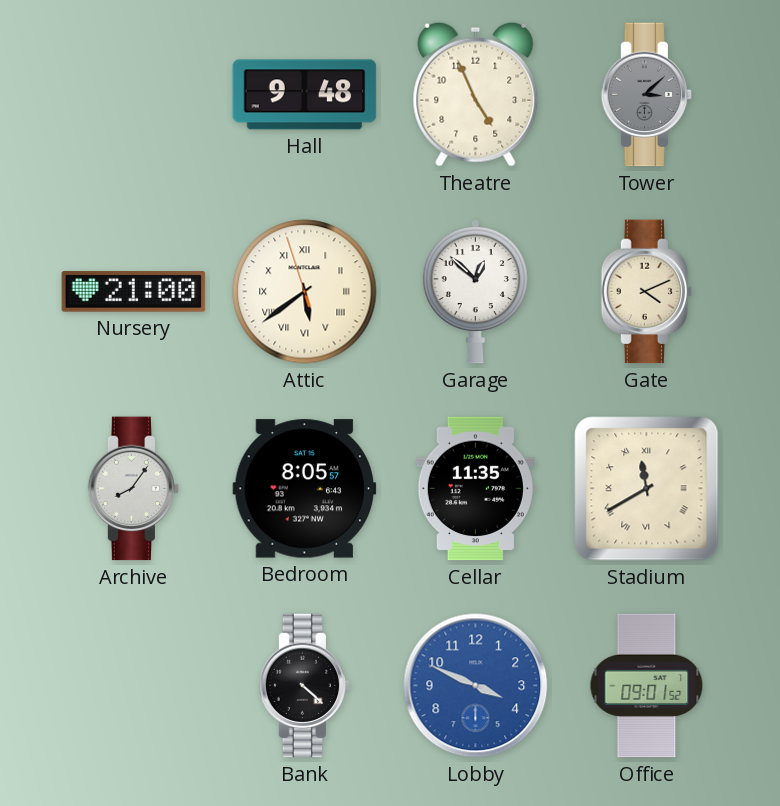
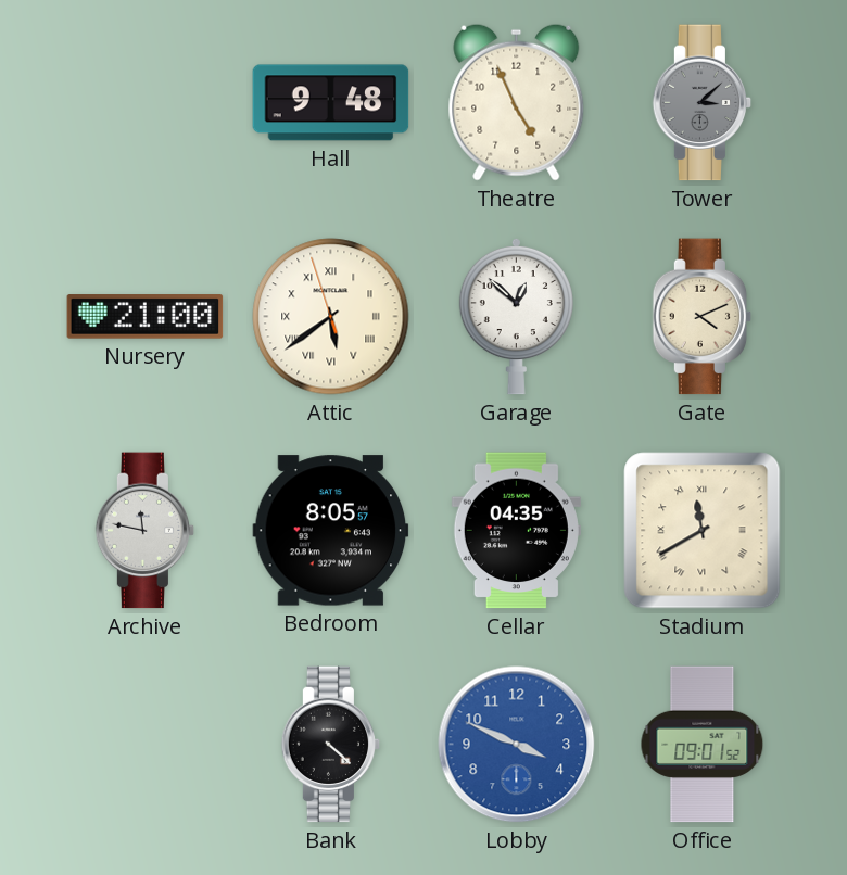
Archive: 8:06 -> 11:47
Cellar: 11:35 -> 04:35
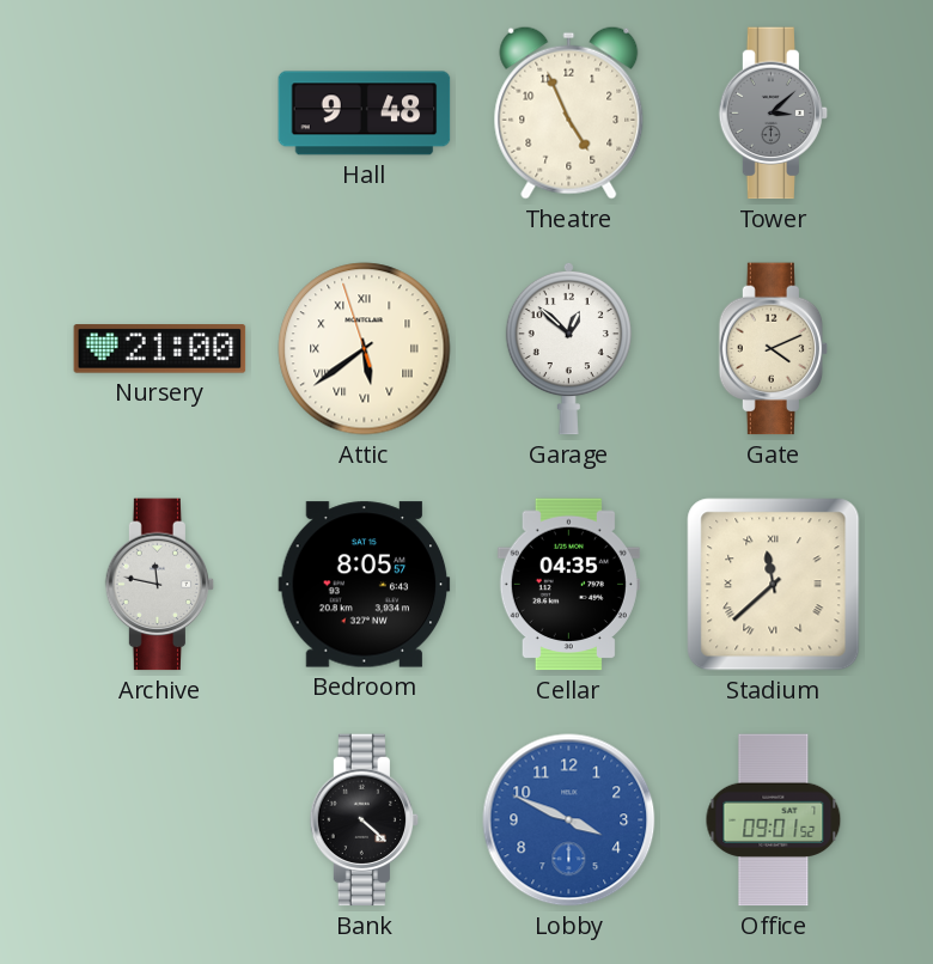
Stadium: 11:40 -> 11:38
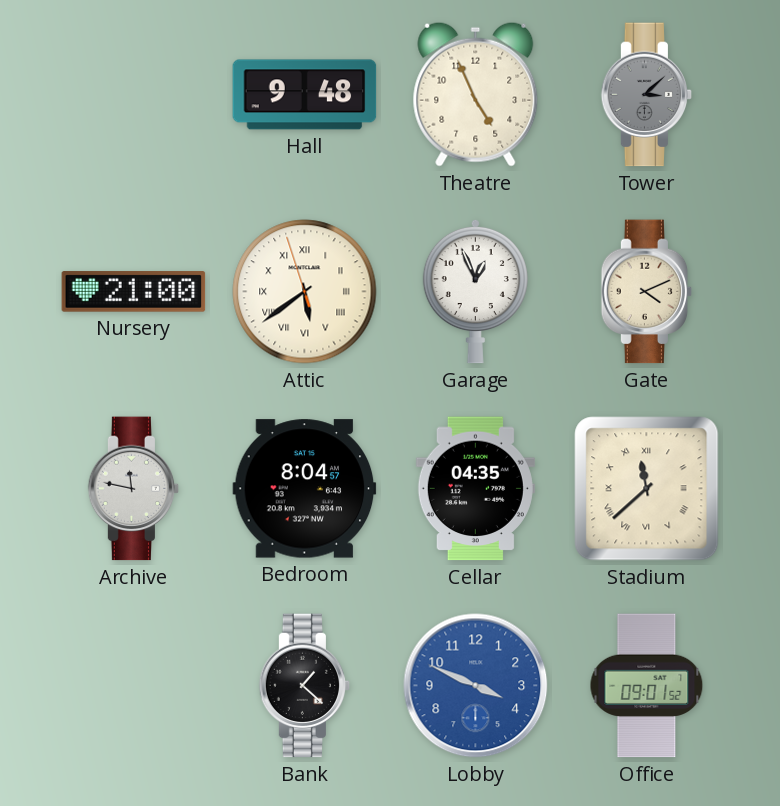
Garage: 12:52 -> 12:56
Bedroom: 8:05 -> 8:04
Bank: 4:22 -> 1:22
